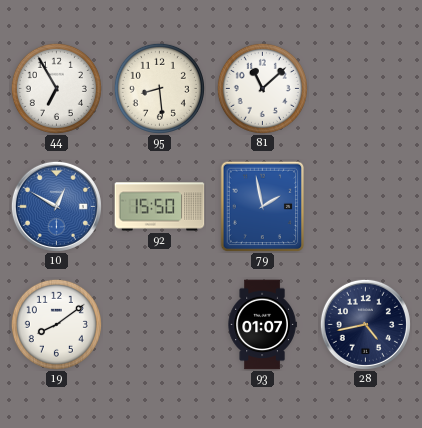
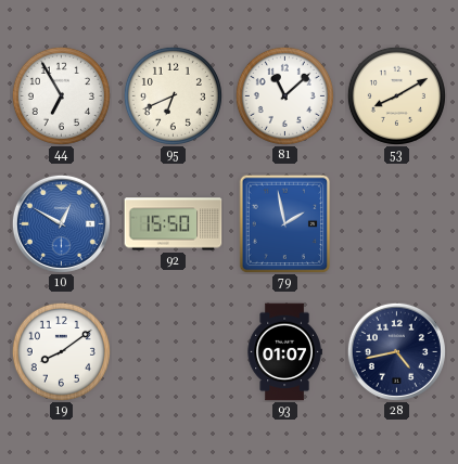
95: 8:29 -> 6:41
53: none -> 8:10
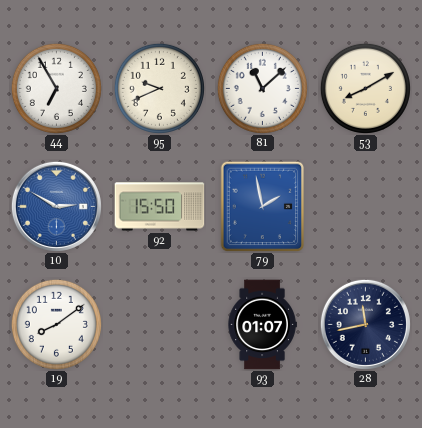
95: 6:41 -> 9:41
10: 12:50 -> 2:50
28: 4:43 -> 11:43
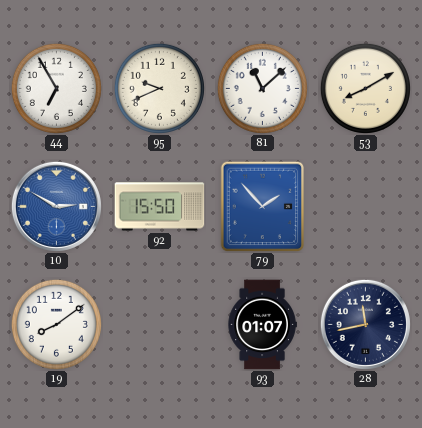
79: 1:58 -> 1:53
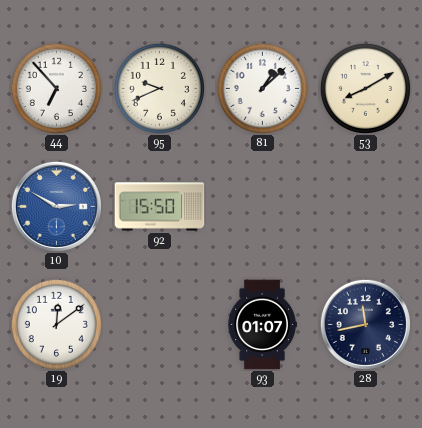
44: 6:55 -> 6:53
81: 11:08 -> 1:08
79: 1:53 -> none
19: 8:09 -> 12:09
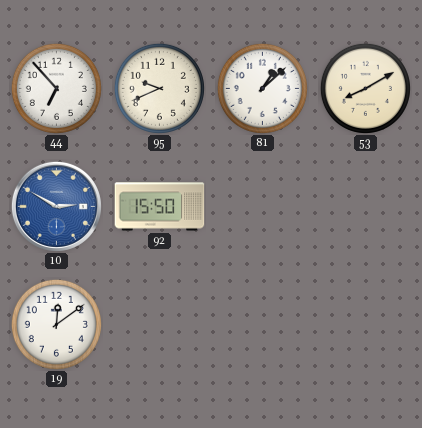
93: 01:07 -> none
28: 11:43 -> none
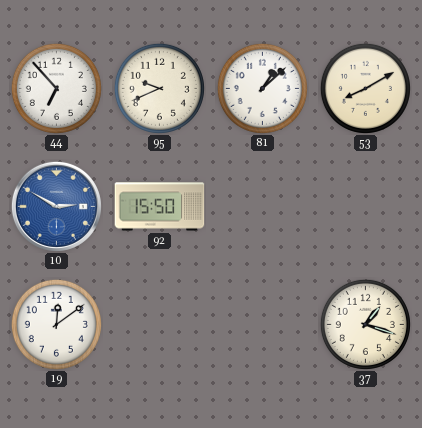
37: none -> 1:18
